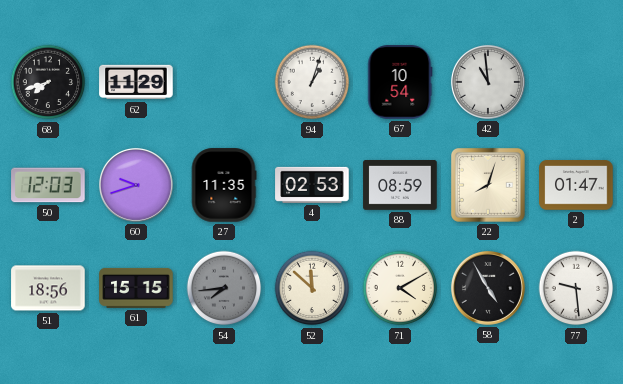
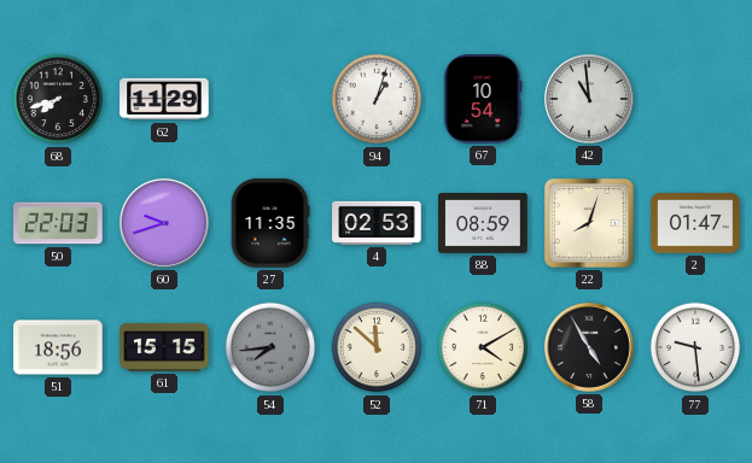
50: 12:03 -> 22:03
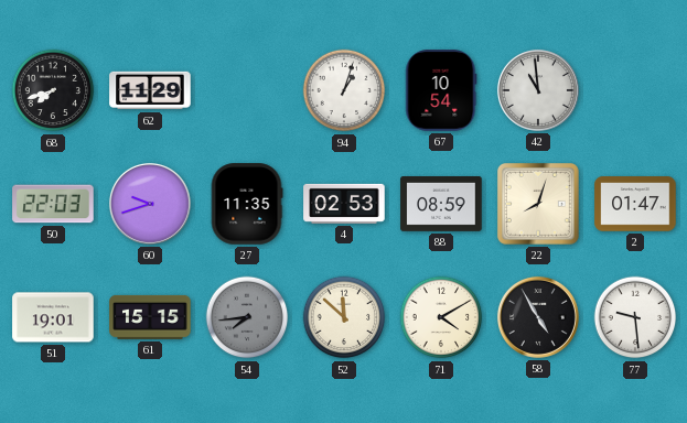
51: 18:56 -> 19:01
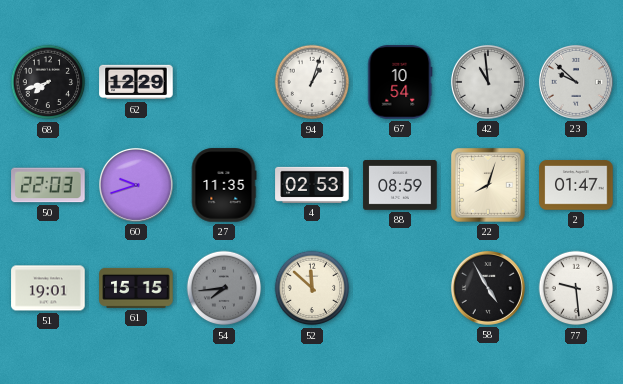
62: 11:29 -> 12:29
23: none -> 9:52
71: 4:10 -> none
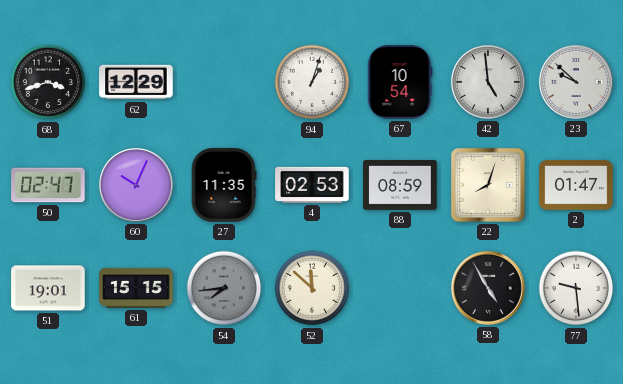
68: 7:42 -> 3:42
42: 10:59 -> 4:59
50: 22:03 -> 02:47
60: 9:42 -> 10:04
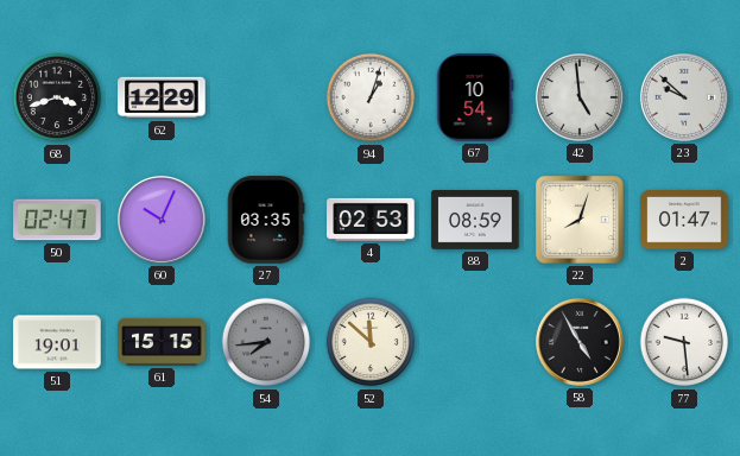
27: 11:35 -> 03:35
